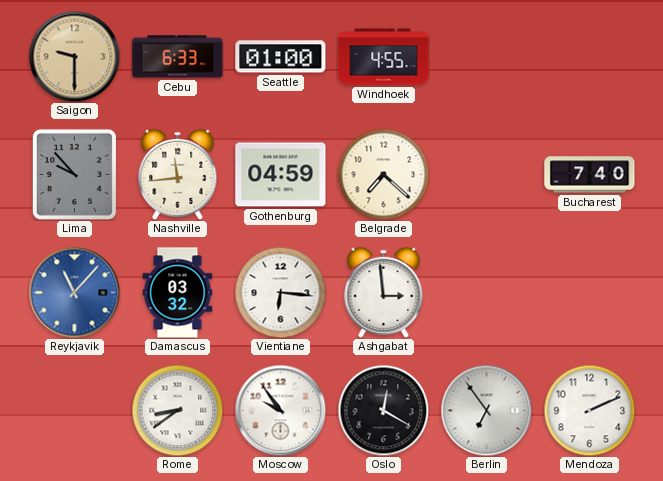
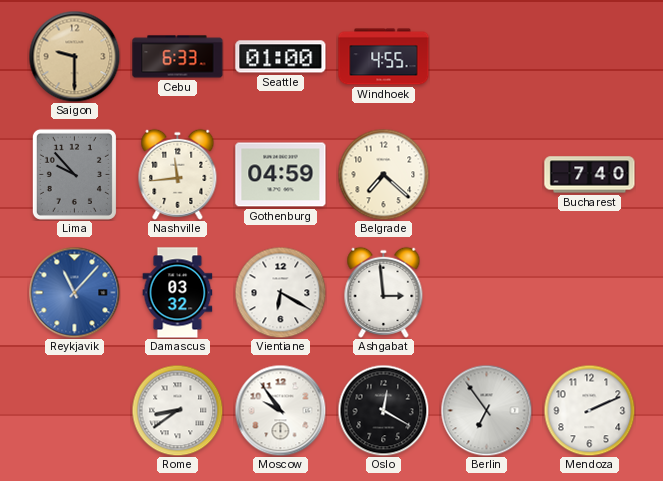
Vientiane: 6:16 -> 6:20
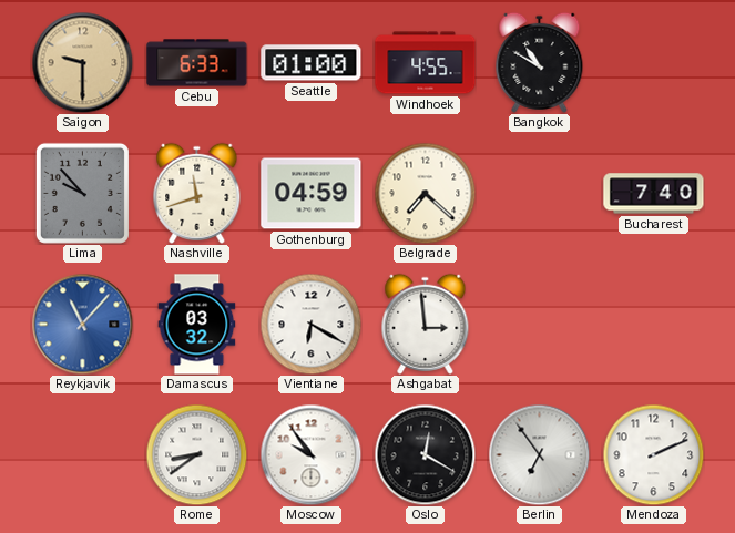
Bangkok: none -> 10:50
Nashville: 11:44 -> 11:42
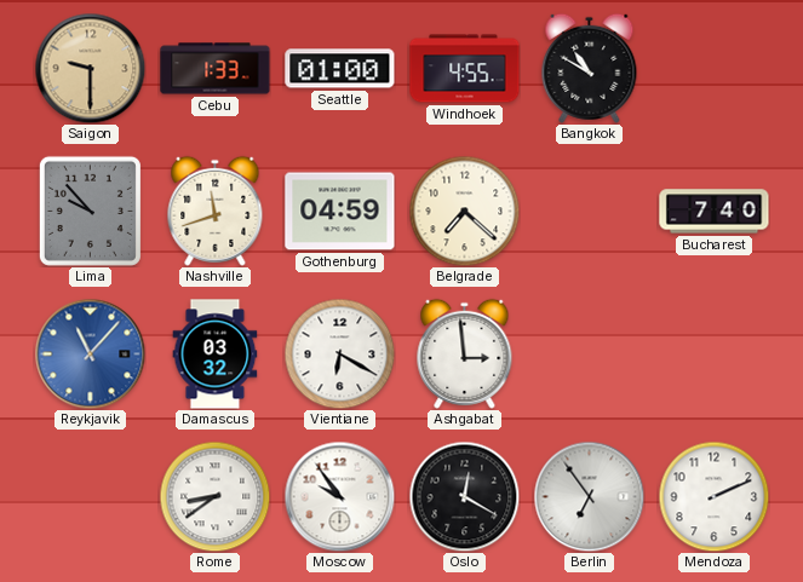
Cebu: 6:33 -> 1:33
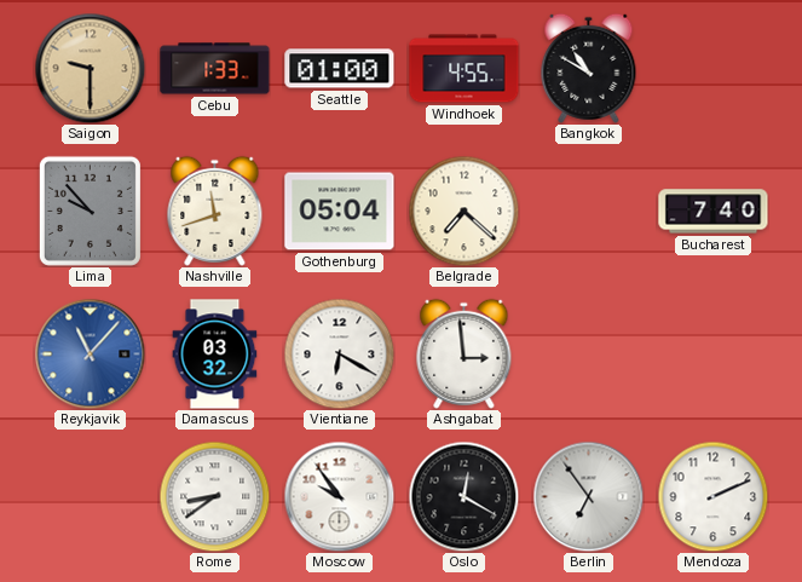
Gothenburg: 04:59 -> 05:04
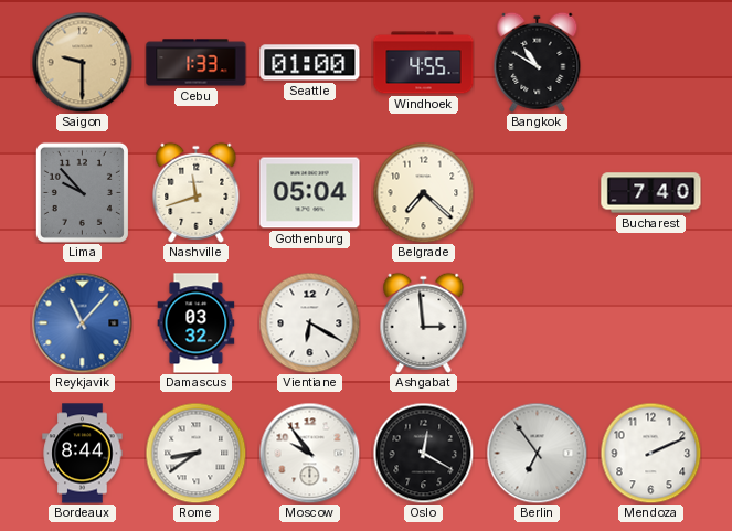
Bordeaux: none -> 8:44
